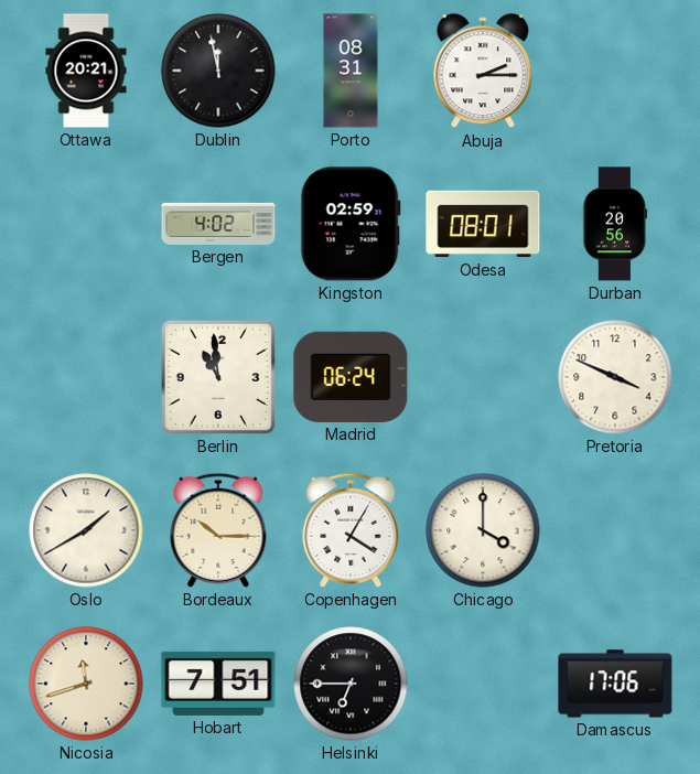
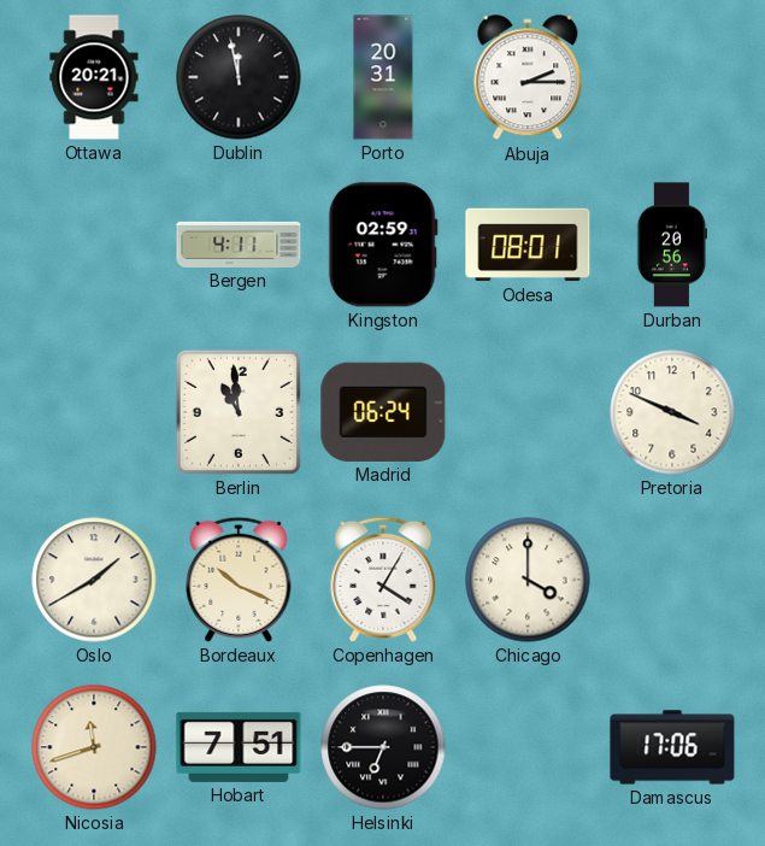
Porto: 08:31 -> 20:31
Bergen: 4:02 -> 4:11
Bordeaux: 10:15 -> 10:19
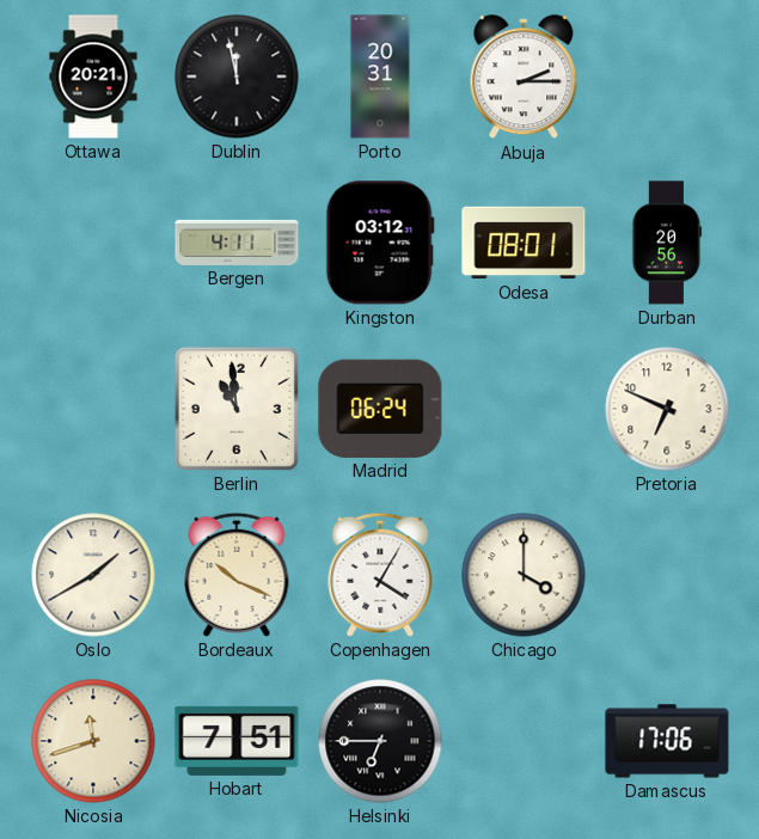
Kingston: 02:59 -> 03:12
Pretoria: 3:49 -> 6:49
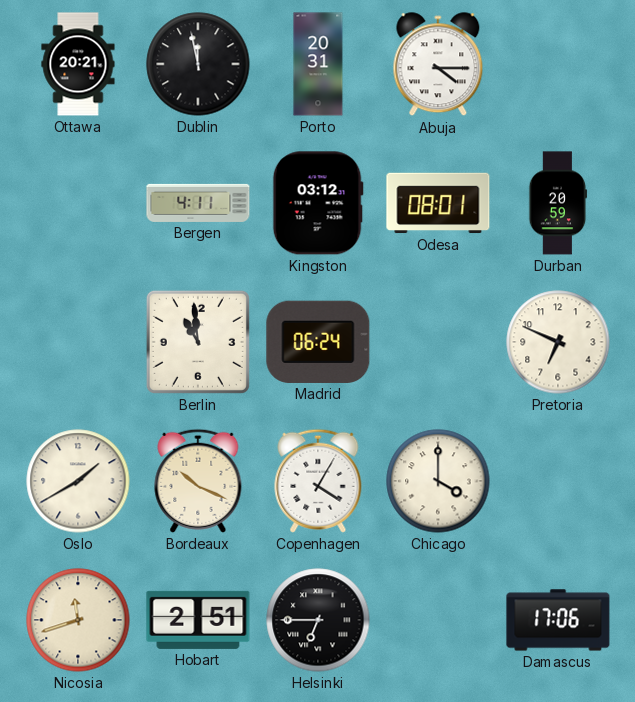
Abuja: 2:15 -> 4:15
Durban: 20:56 -> 20:59
Hobart: 7:51 -> 2:51
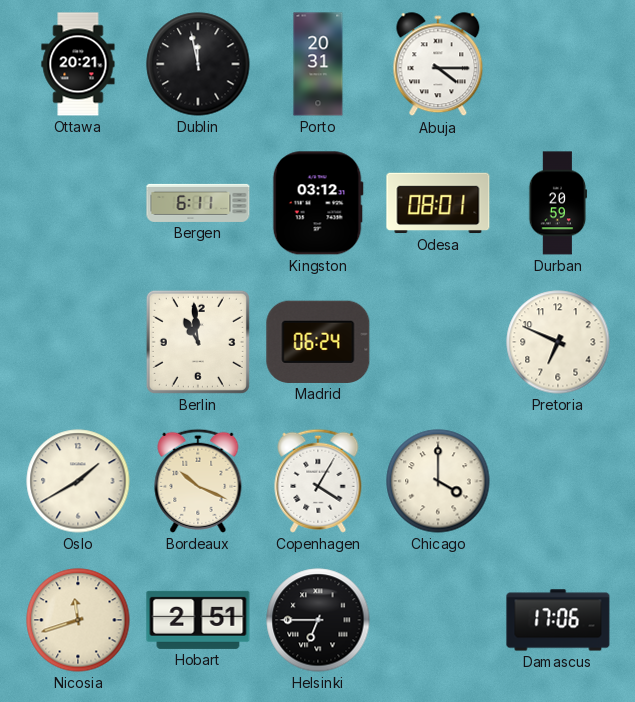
Bergen: 4:11 -> 6:11
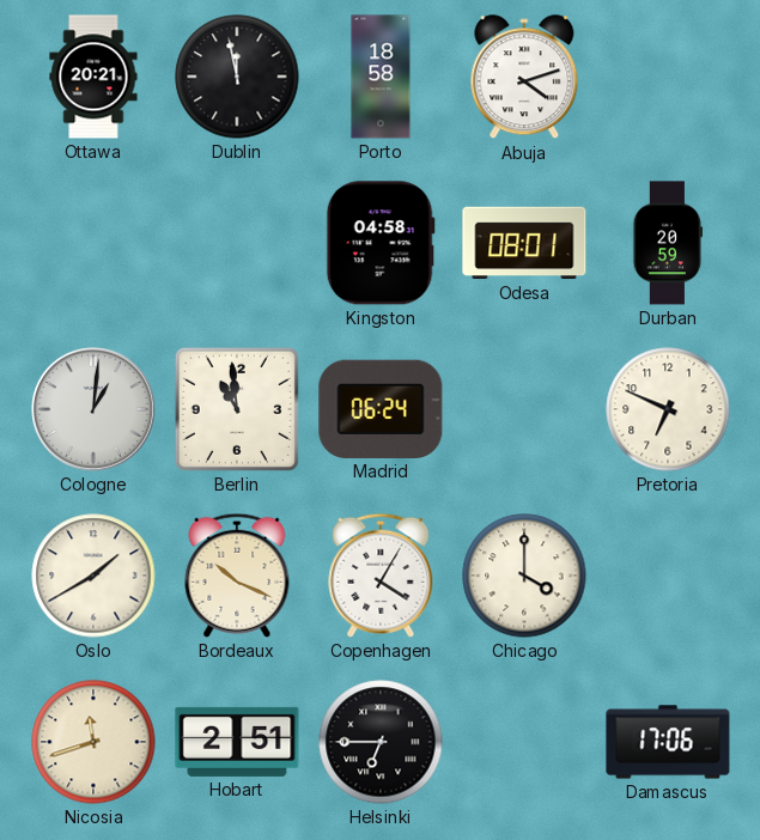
Porto: 20:31 -> 18:58
Abuja: 4:15 -> 4:12
Bergen: 6:11 -> none
Kingston: 03:12 -> 04:58
Cologne: none -> 1:01
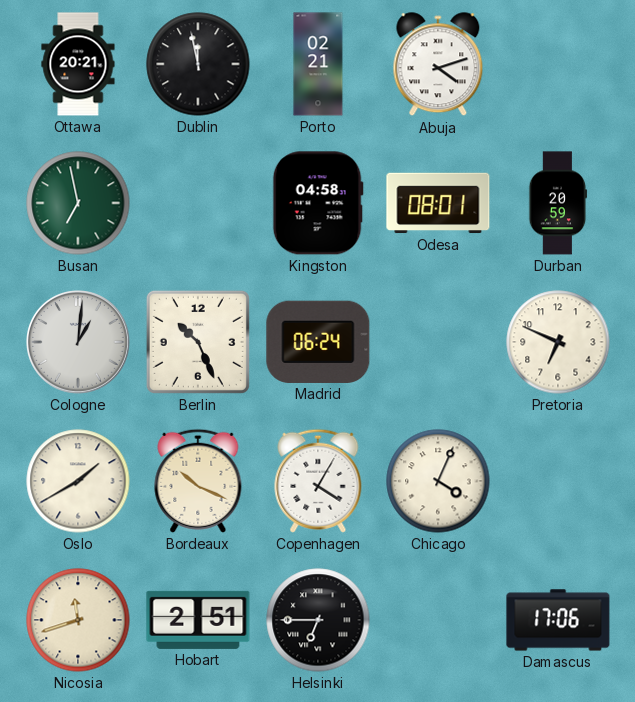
Porto: 18:58 -> 02:21
Busan: none -> 6:58
Berlin: 10:59 -> 10:26
Chicago: 4:00 -> 4:04
